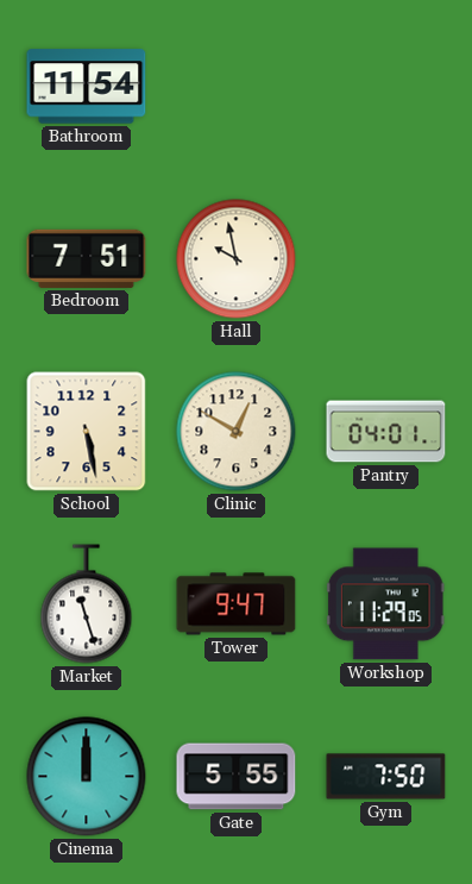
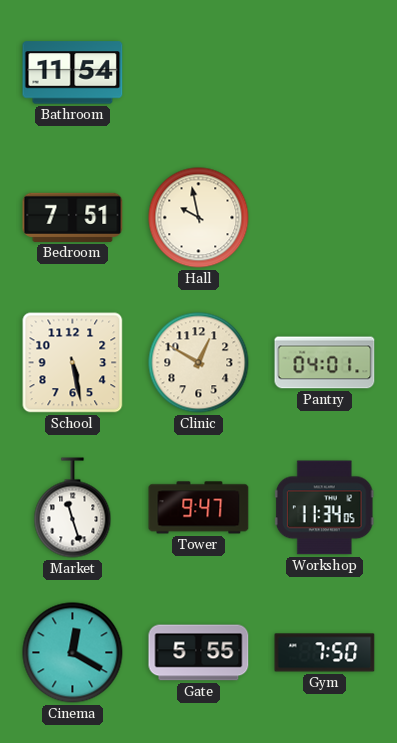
Workshop: 11:29 -> 11:34
Cinema: 12:00 -> 12:20
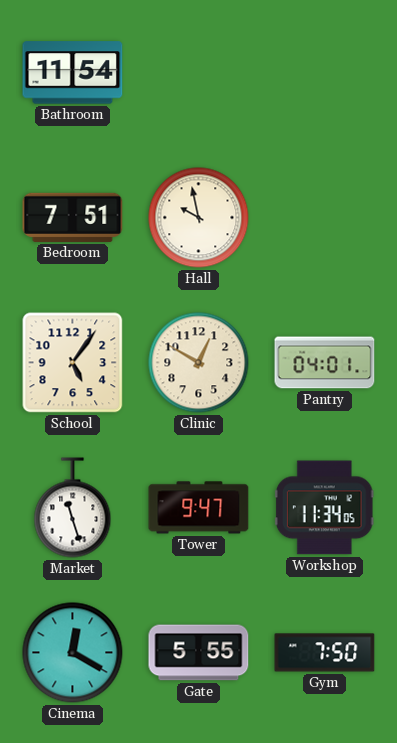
School: 5:28 -> 5:06
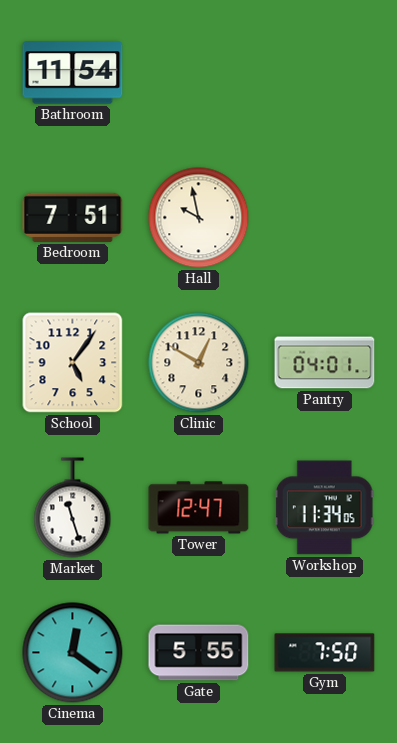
Tower: 9:47 -> 12:47
Cinema: 12:20 -> 12:21
